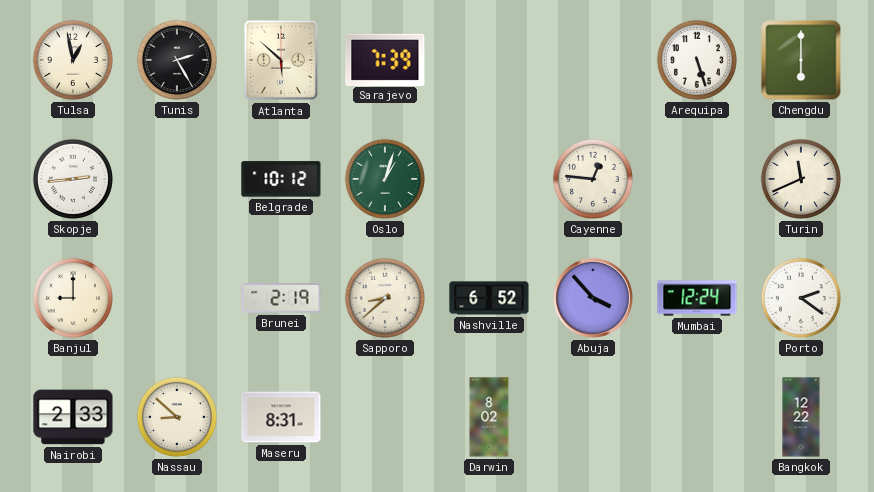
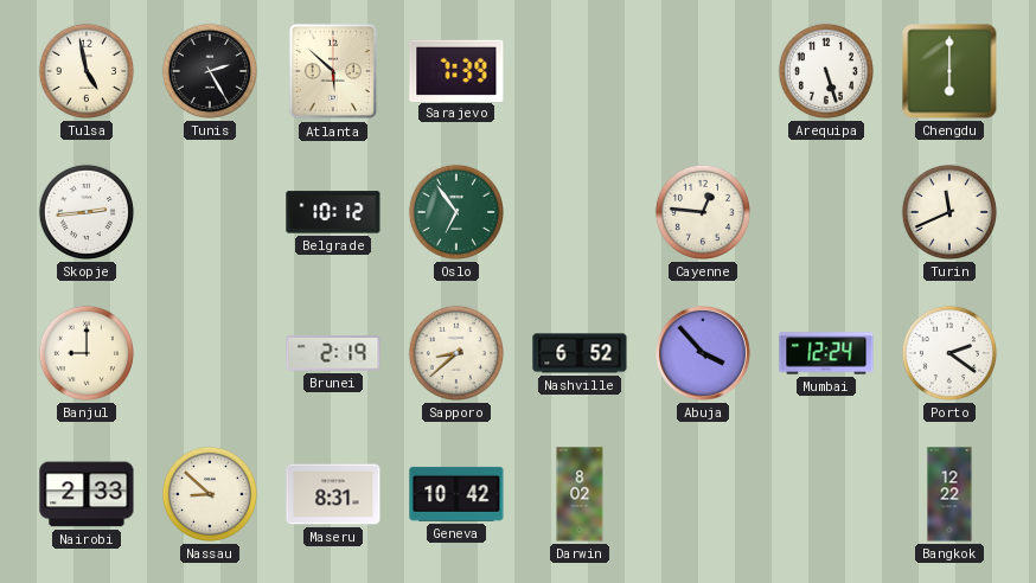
Tulsa: 12:58 -> 4:58
Oslo: 1:03 -> 6:54
Geneva: none -> 10:42
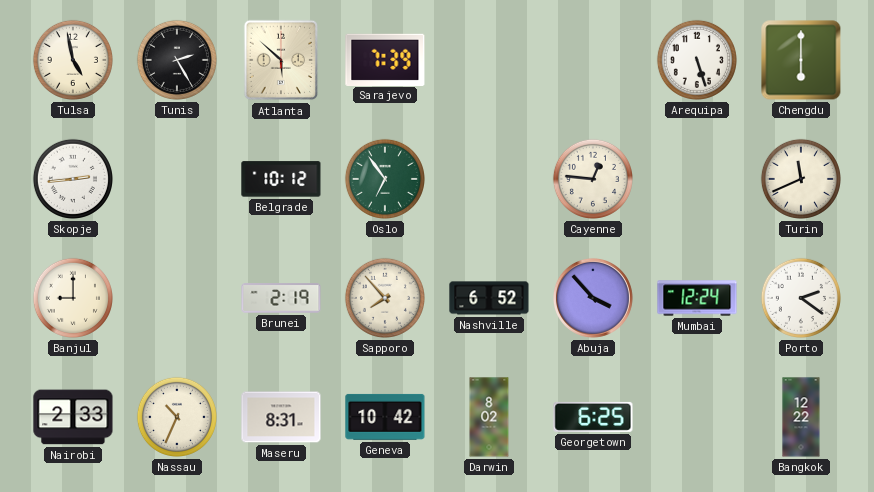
Sapporo: 8:38 -> 7:53
Nassau: 8:52 -> 10:34
Georgetown: none -> 6:25
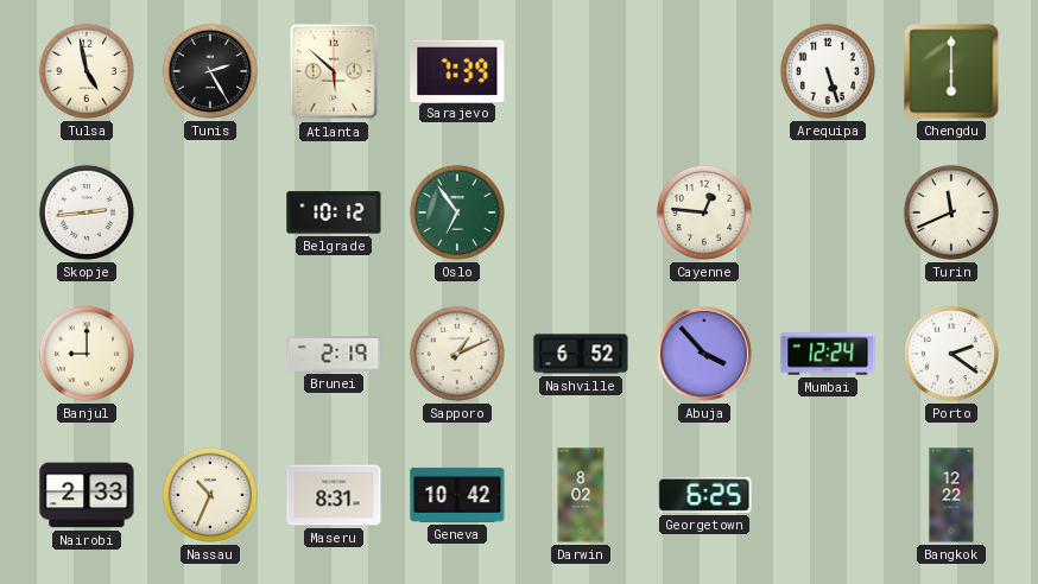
Sapporo: 7:53 -> 1:11
